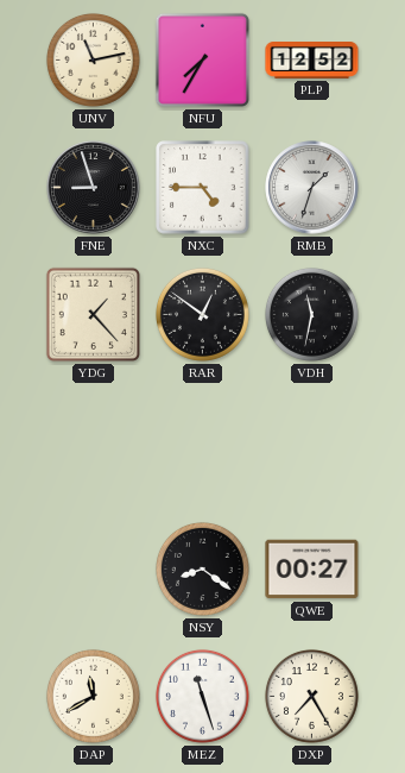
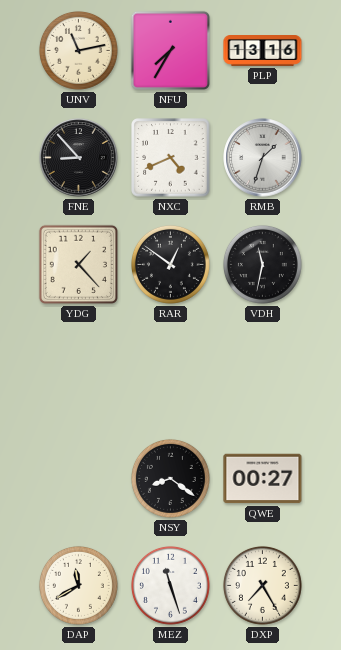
PLP: 12:52 -> 13:16
FNE: 8:57 -> 8:53
NXC: 4:45 -> 4:41
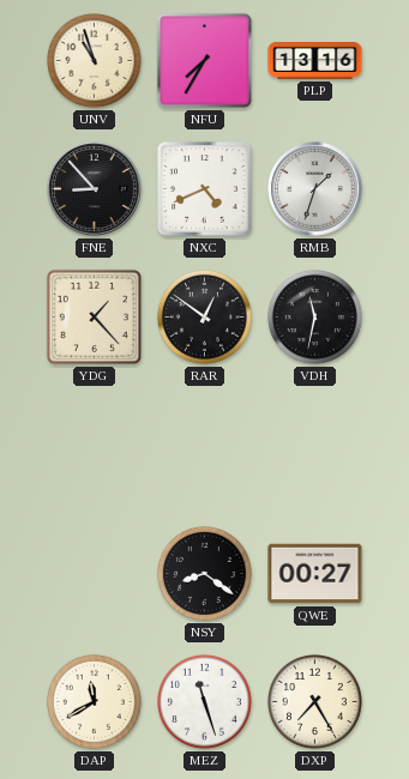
UNV: 11:13 -> 10:57
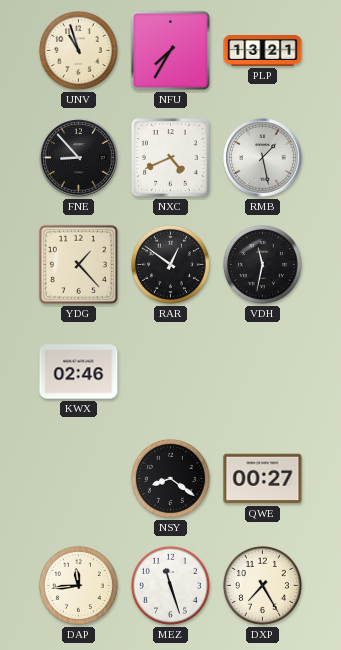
PLP: 13:16 -> 13:21
RMB: 1:33 -> 1:28
KWX: none -> 02:46
DAP: 11:40 -> 11:44
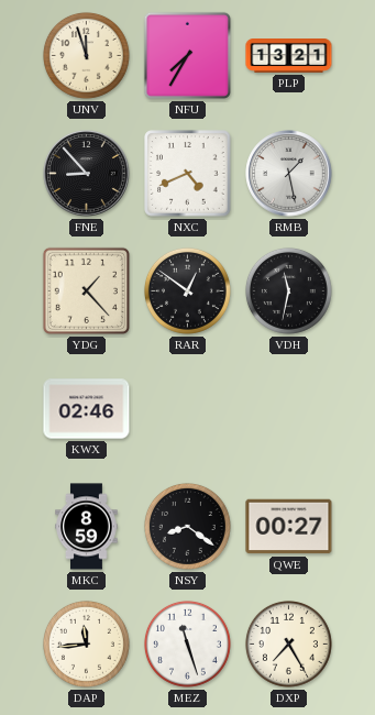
UNV: 10:57 -> 11:57
MKC: none -> 8:59
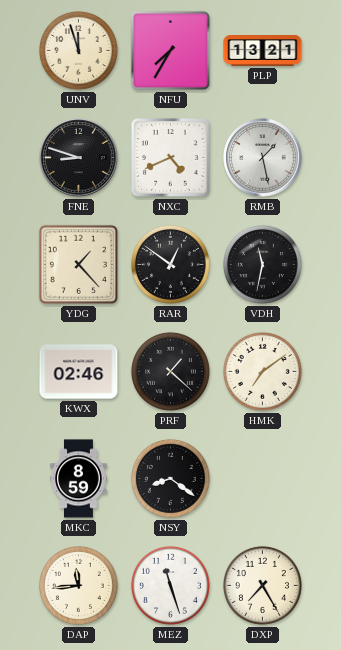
FNE: 8:53 -> 8:48
PRF: none -> 1:22
HMK: none -> 7:09
QWE: 00:27 -> none
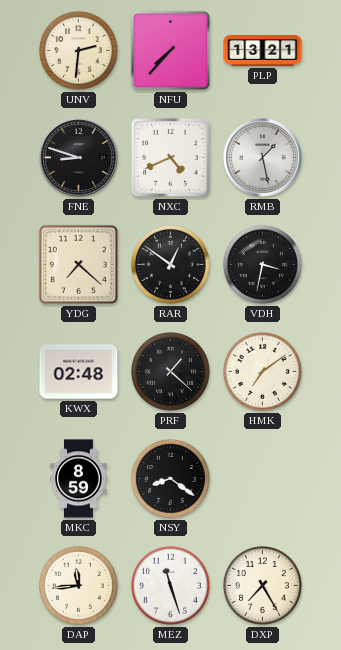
UNV: 11:57 -> 2:31
NFU: 7:35 -> 7:37
YDG: 1:23 -> 7:22
VDH: 11:32 -> 3:32
KWX: 02:46 -> 02:48
